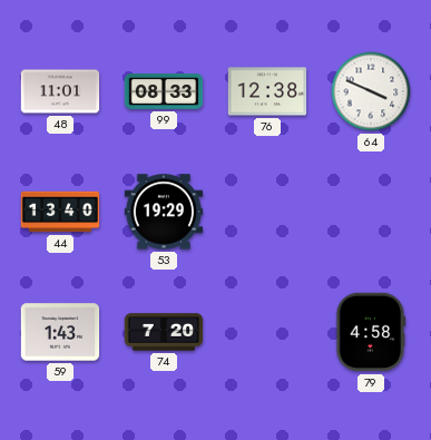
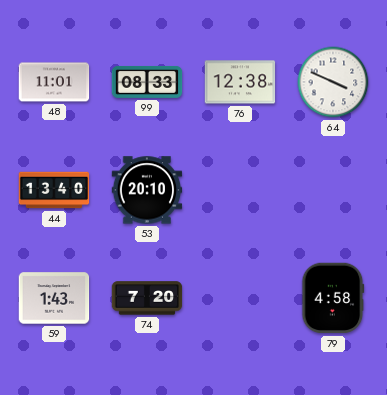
53: 19:29 -> 20:10
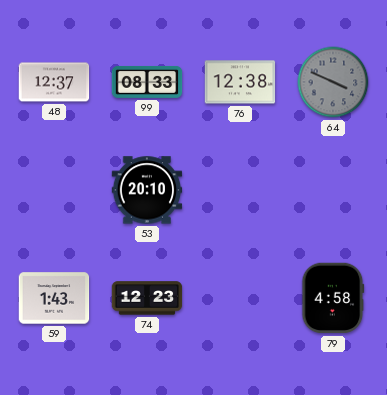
48: 11:01 -> 12:37
64 dial: white -> grey
44: 13:40 -> none
74: 7:20 -> 12:23
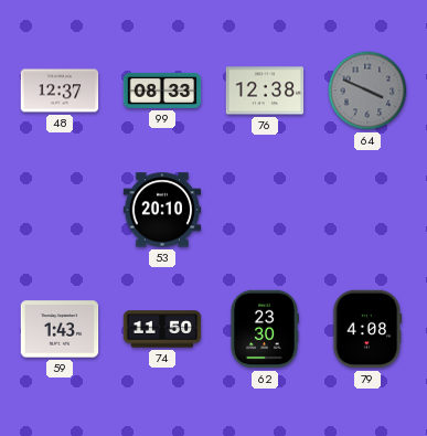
74: 12:23 -> 11:50
62: none -> 23:30
79: 4:58 -> 4:08
